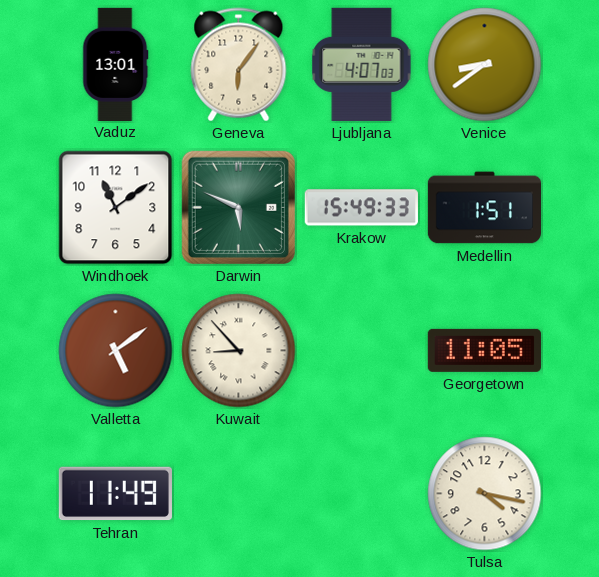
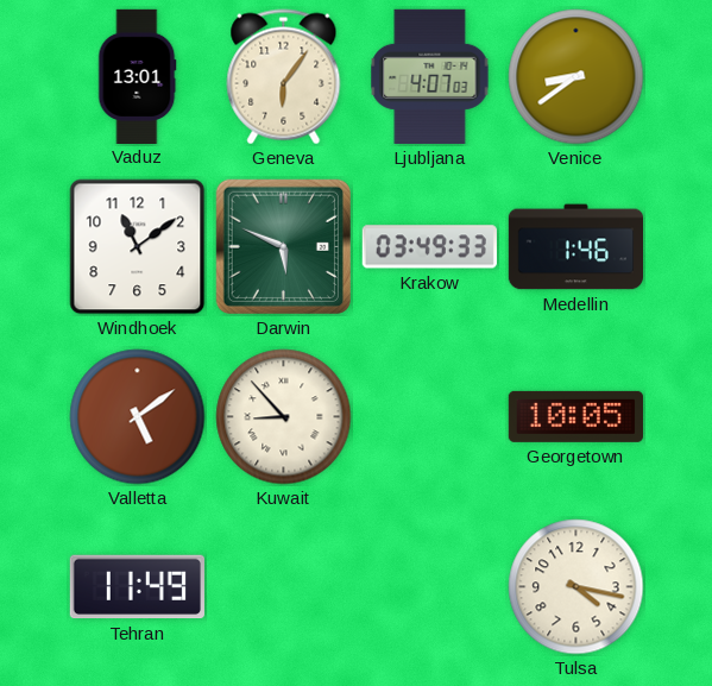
Krakow: 15:49 -> 03:49
Medellin: 1:51 -> 1:46
Georgetown: 11:05 -> 10:05
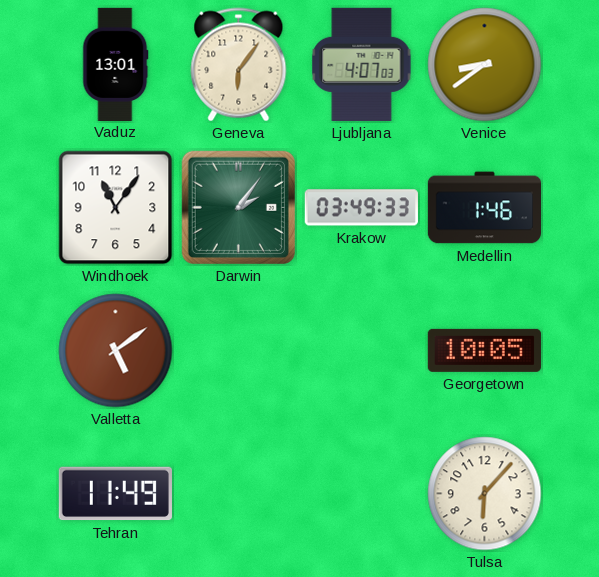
Windhoek: 11:09 -> 11:06
Darwin: 5:49 -> 2:06
Kuwait: 8:53 -> none
Tulsa: 4:17 -> 6:07
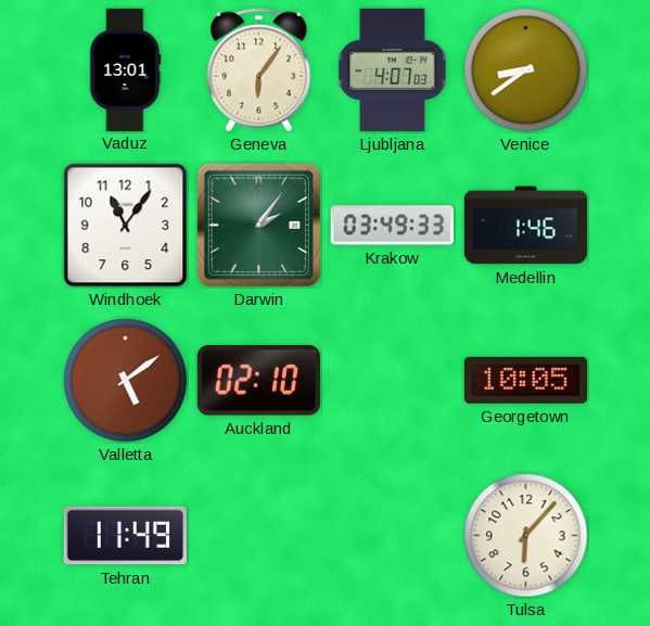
Auckland: none -> 02:10
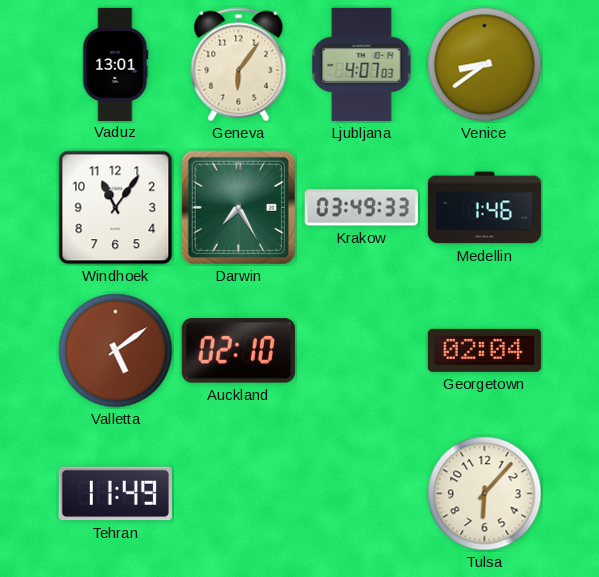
Darwin: 2:06 -> 7:25
Georgetown: 10:05 -> 02:04
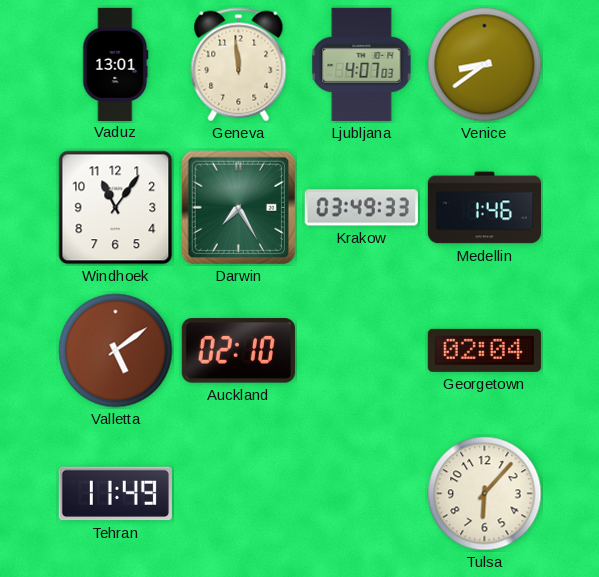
Geneva: 6:06 -> 11:59
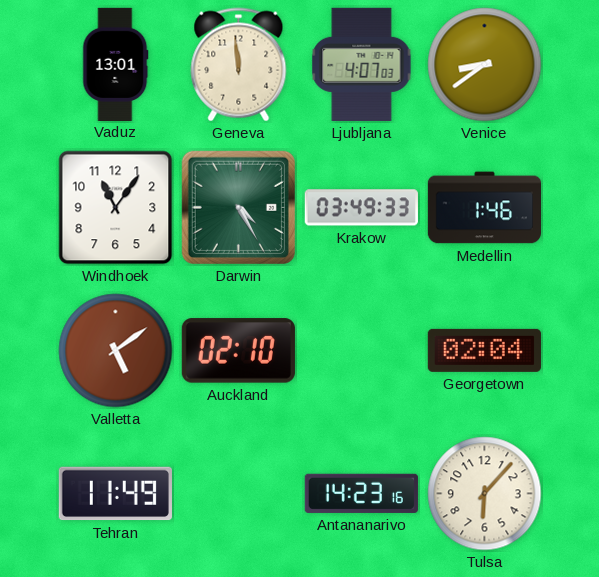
Darwin: 7:25 -> 4:25
Antananarivo: none -> 14:23
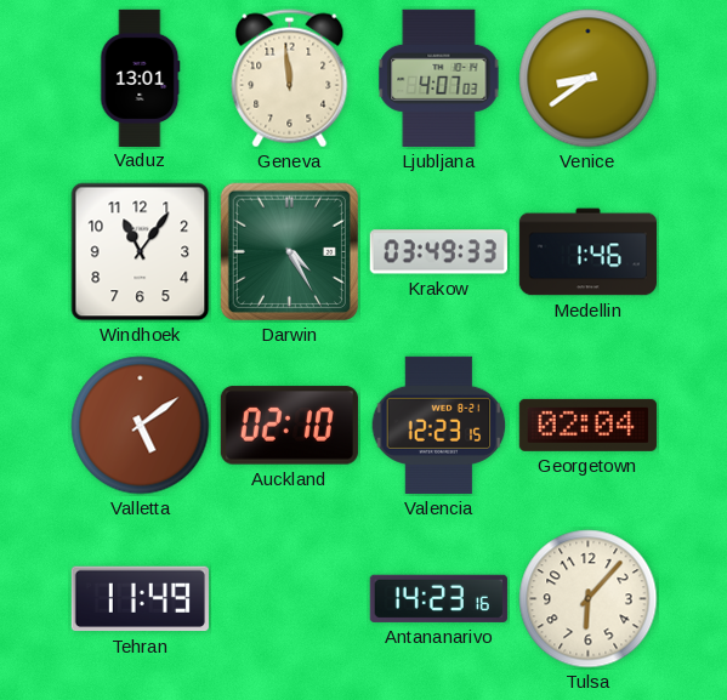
Valencia: none -> 12:23
